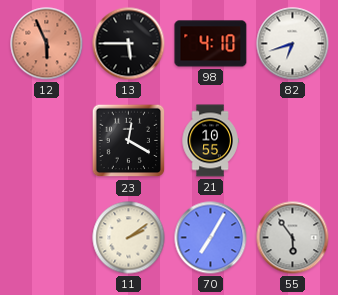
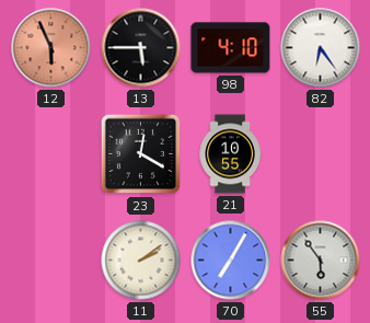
82: 6:42 -> 6:24
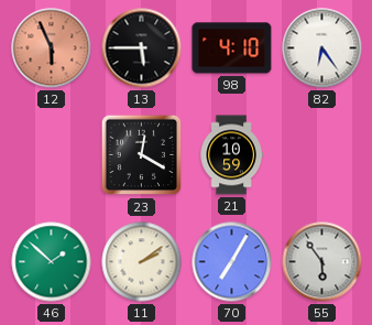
21: 10:55 -> 10:59
46: none -> 1:52
